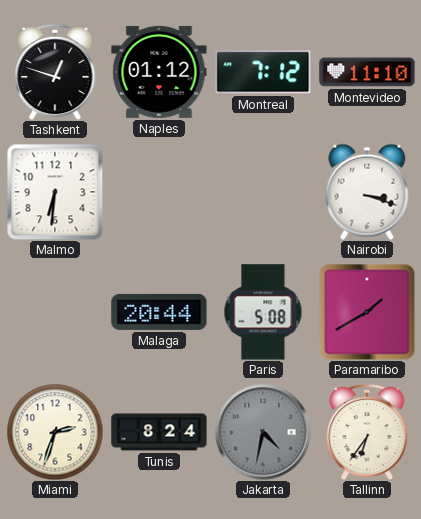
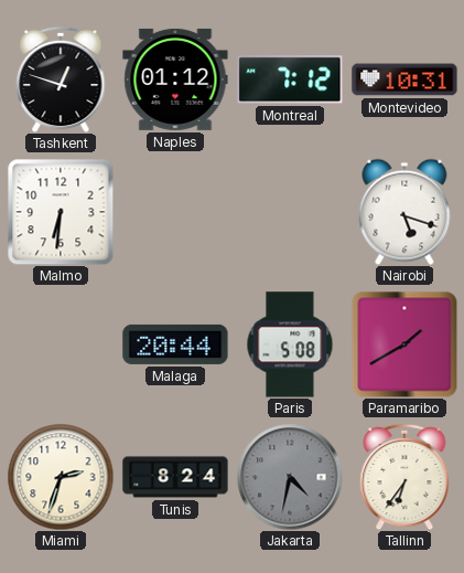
Montevideo: 11:10 -> 10:31
Nairobi: 3:18 -> 5:18
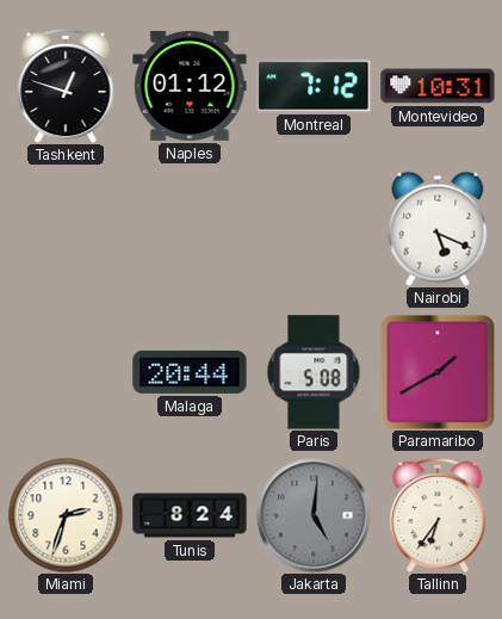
Malmo: 6:31 -> none
Nairobi: 5:18 -> 5:19
Jakarta: 4:32 -> 5:01
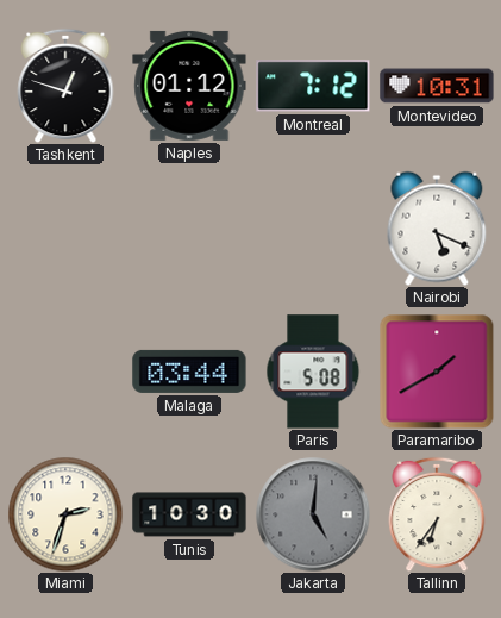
Malaga: 20:44 -> 03:44
Tunis: 8:24 -> 10:30
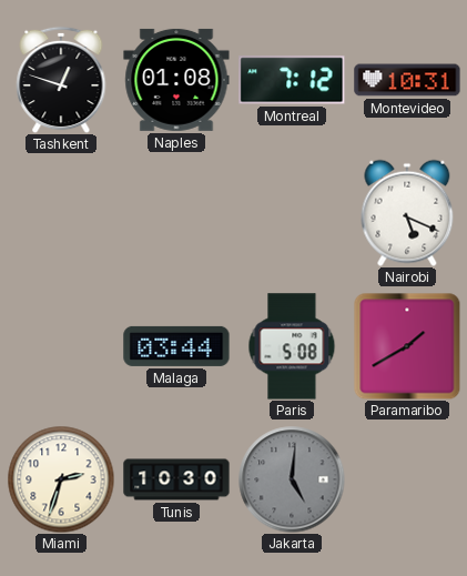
Naples: 01:12 -> 01:08
Tallinn: 6:36 -> none
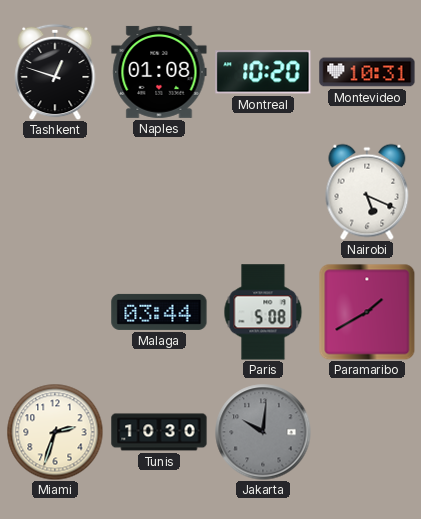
Montreal: 7:12 -> 10:20
Jakarta: 5:01 -> 10:01
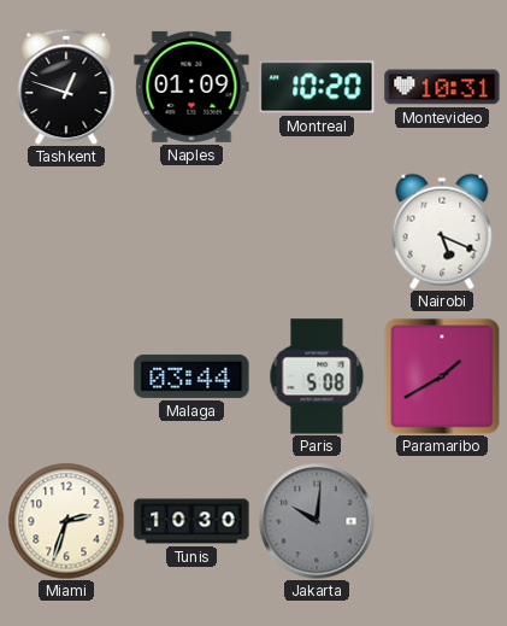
Naples: 01:08 -> 01:09
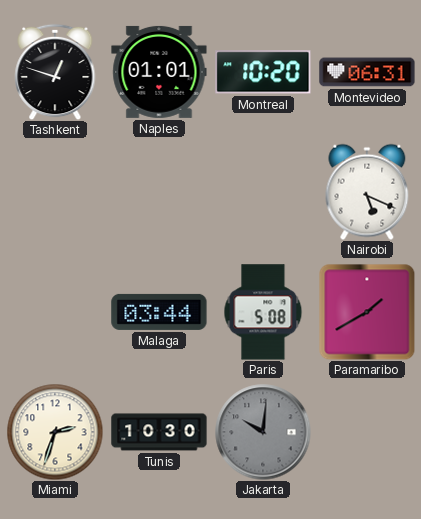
Naples: 01:09 -> 01:01
Montevideo: 10:31 -> 06:31
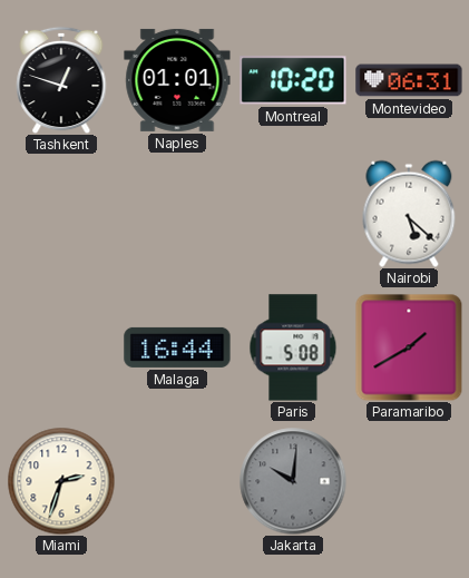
Nairobi: 5:19 -> 5:22
Malaga: 03:44 -> 16:44
Tunis: 10:30 -> none
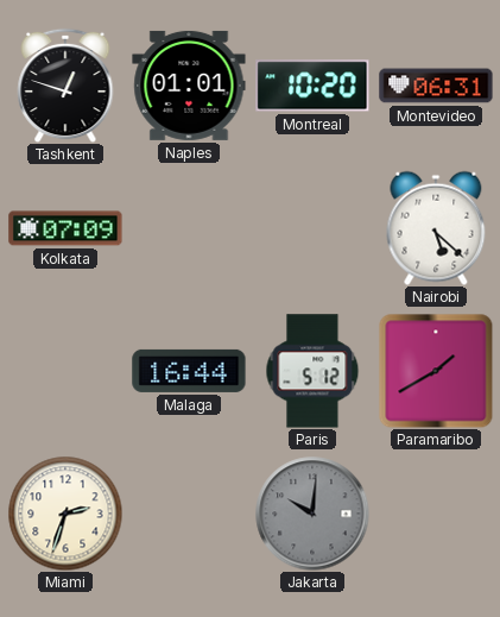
Kolkata: none -> 07:09
Paris: 5:08 -> 5:12
